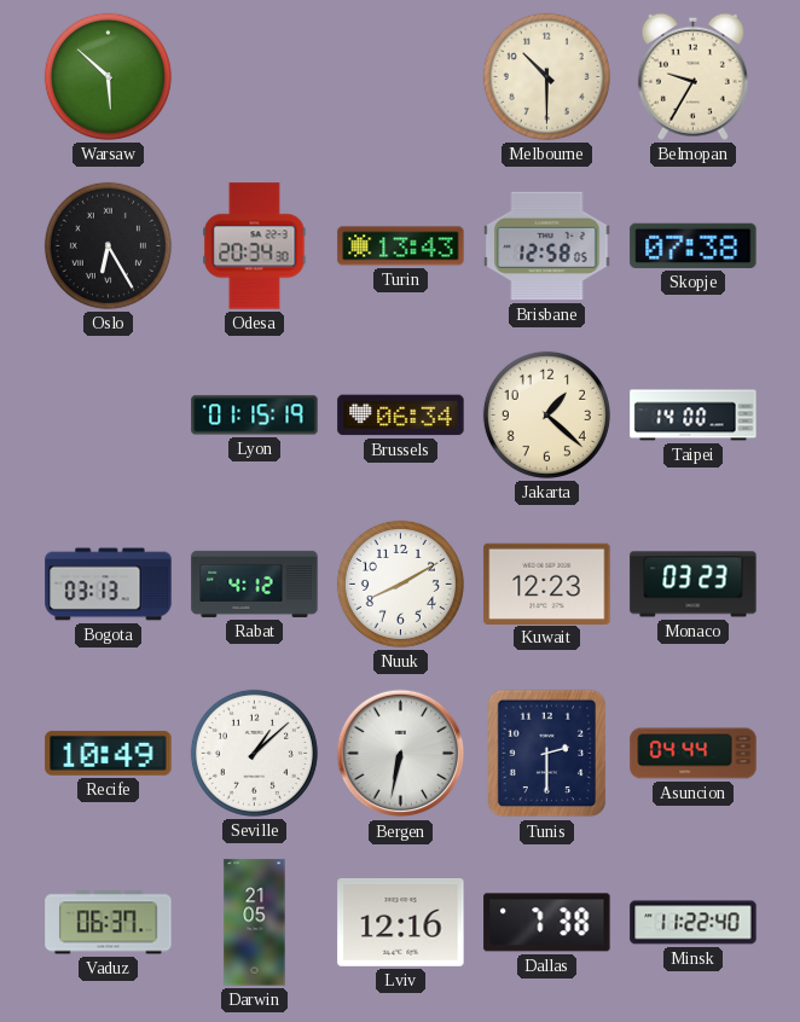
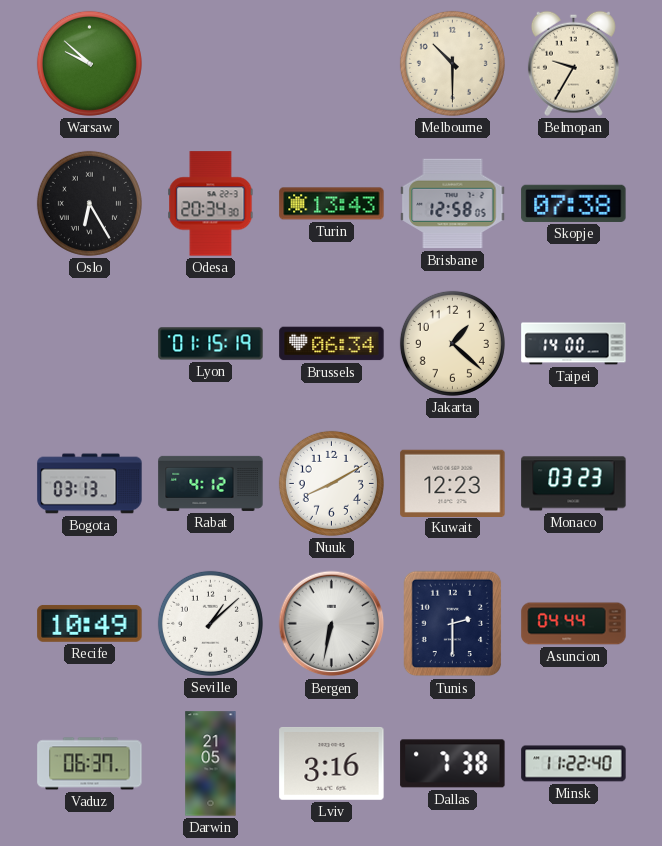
Warsaw: 5:52 -> 9:52
Lviv: 12:16 -> 3:16
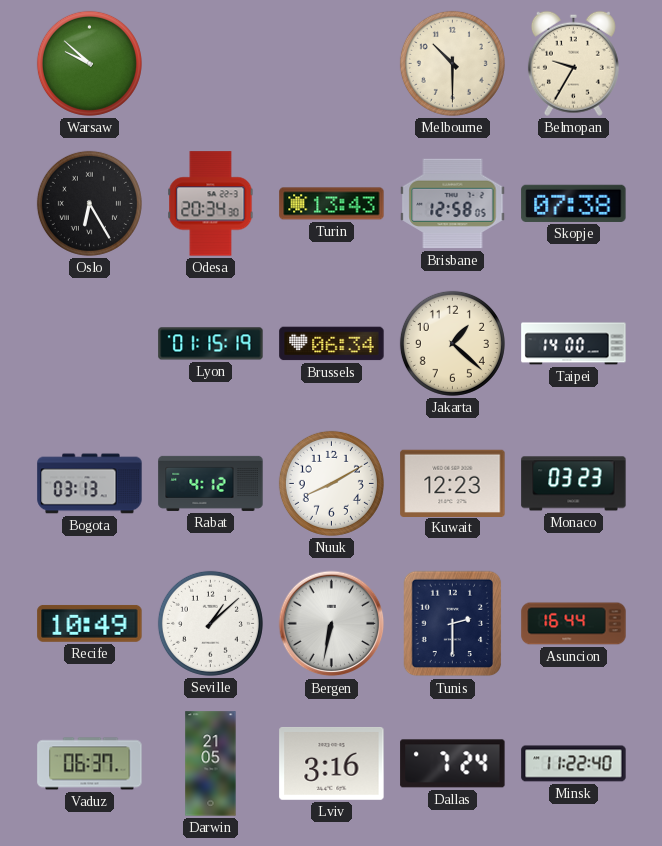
Asuncion: 04:44 -> 16:44
Dallas: 7:38 -> 7:24
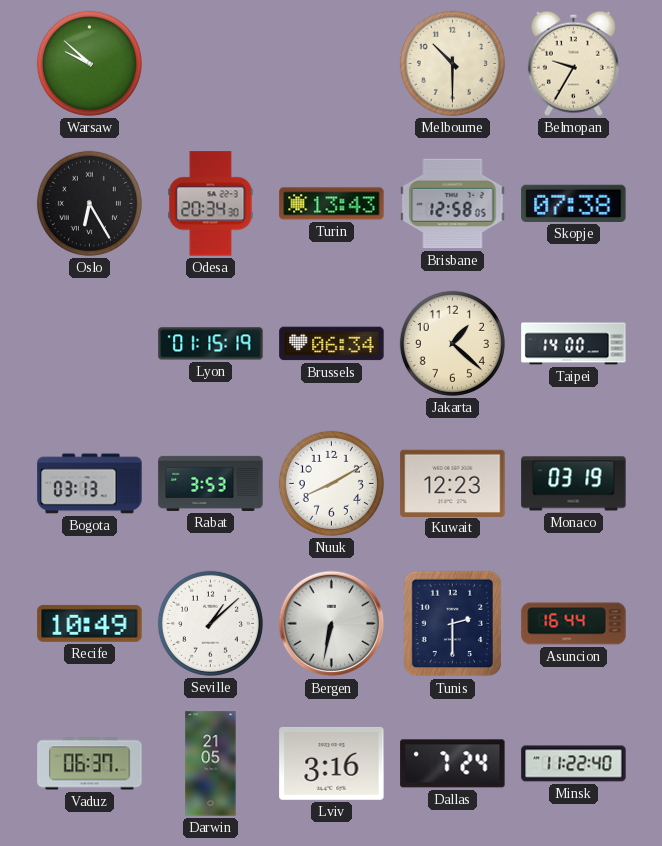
Rabat: 4:12 -> 3:53
Monaco: 03:23 -> 03:19
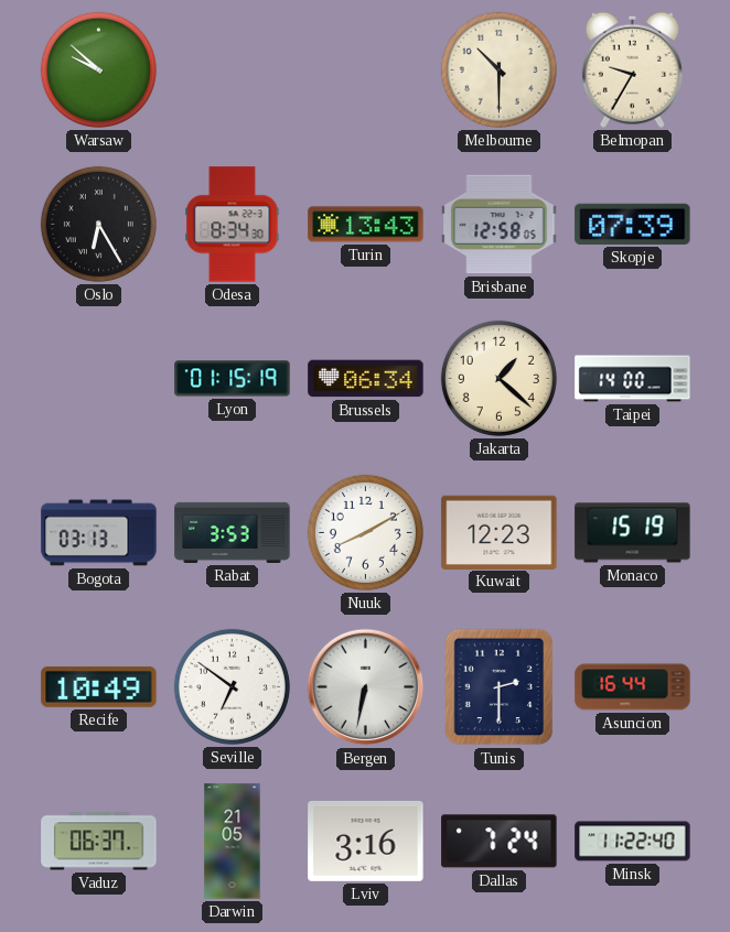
Odesa: 20:34 -> 8:34
Skopje: 07:38 -> 07:39
Monaco: 03:19 -> 15:19
Seville: 1:08 -> 6:51
